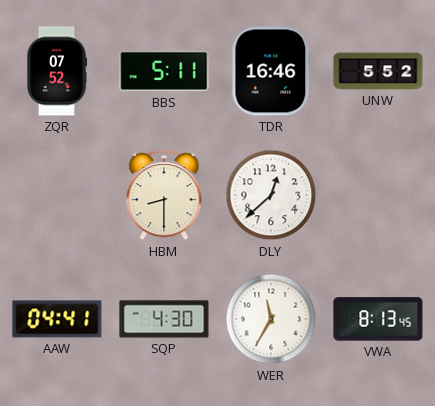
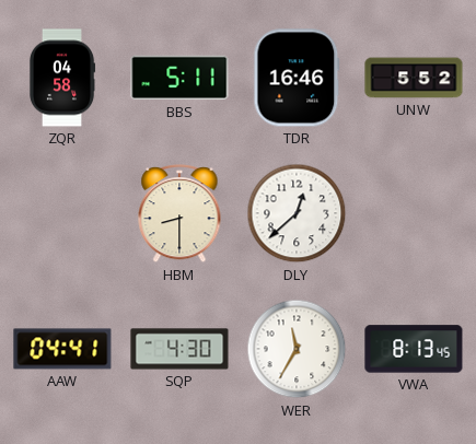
ZQR: 07:52 -> 04:58
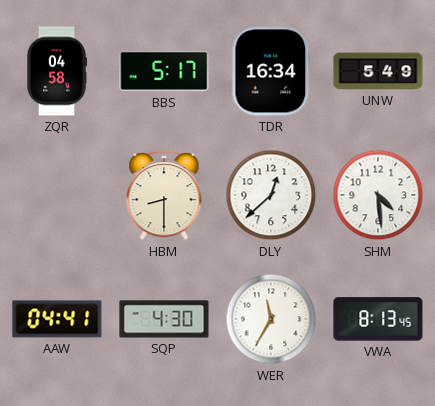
BBS: 5:11 -> 5:17
TDR: 16:46 -> 16:34
UNW: 5:52 -> 5:49
SHM: none -> 4:29
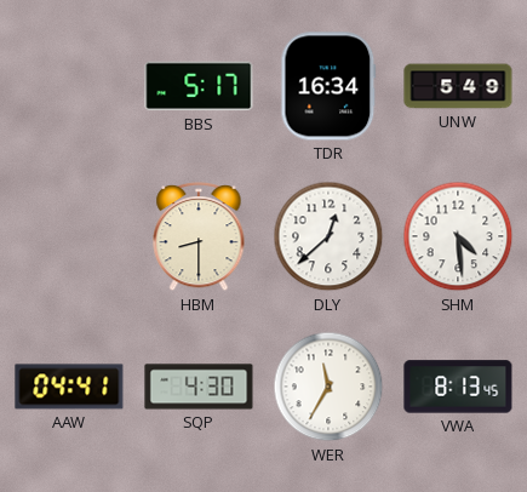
ZQR: 04:58 -> none
